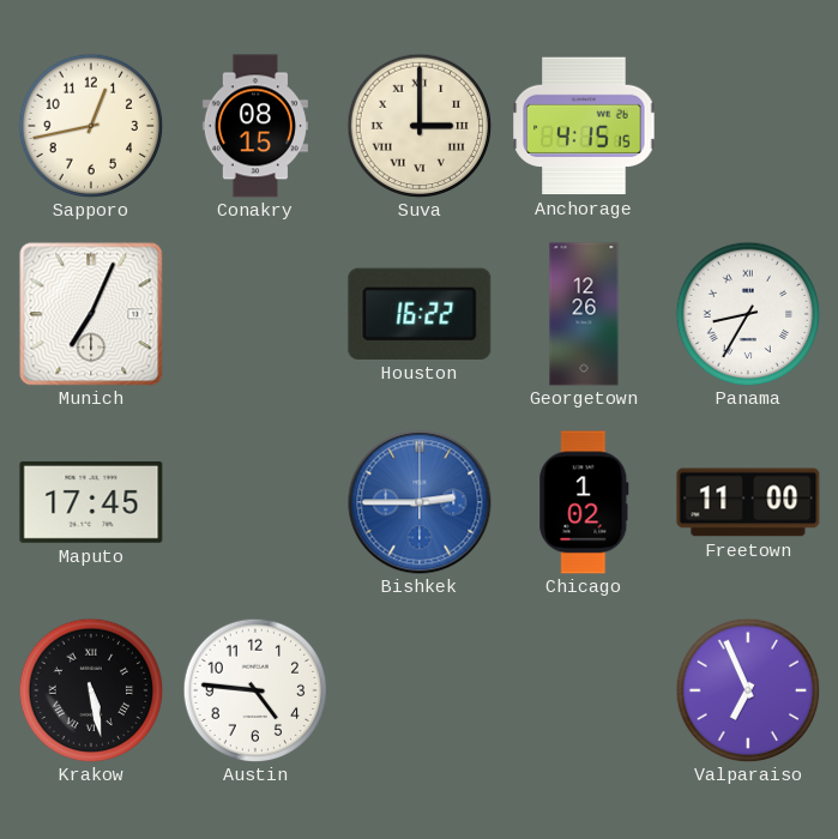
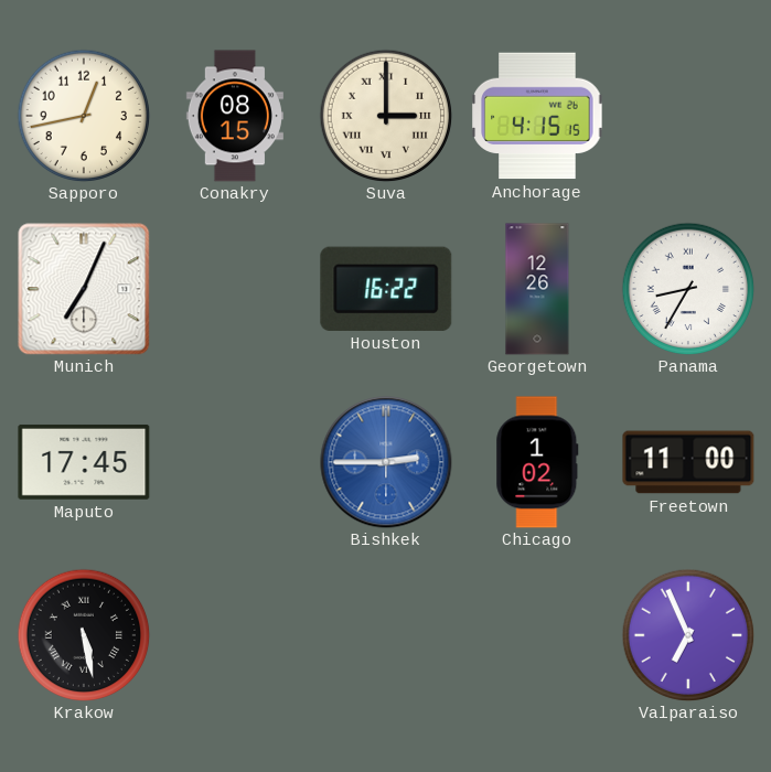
Austin: 4:46 -> none
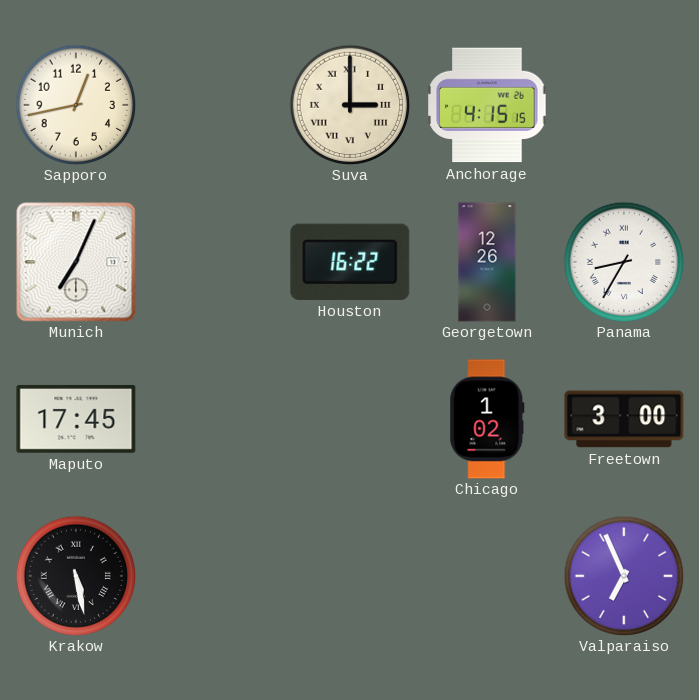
Conakry: 08:15 -> none
Bishkek: 2:45 -> none
Freetown: 11:00 -> 3:00
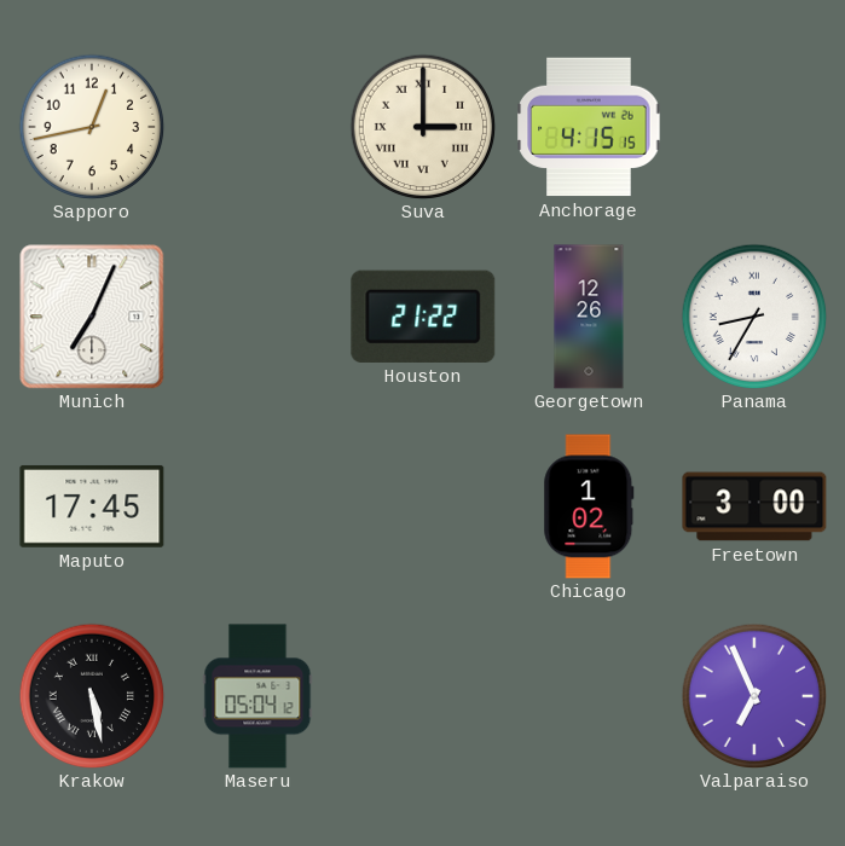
Houston: 16:22 -> 21:22
Maseru: none -> 05:04
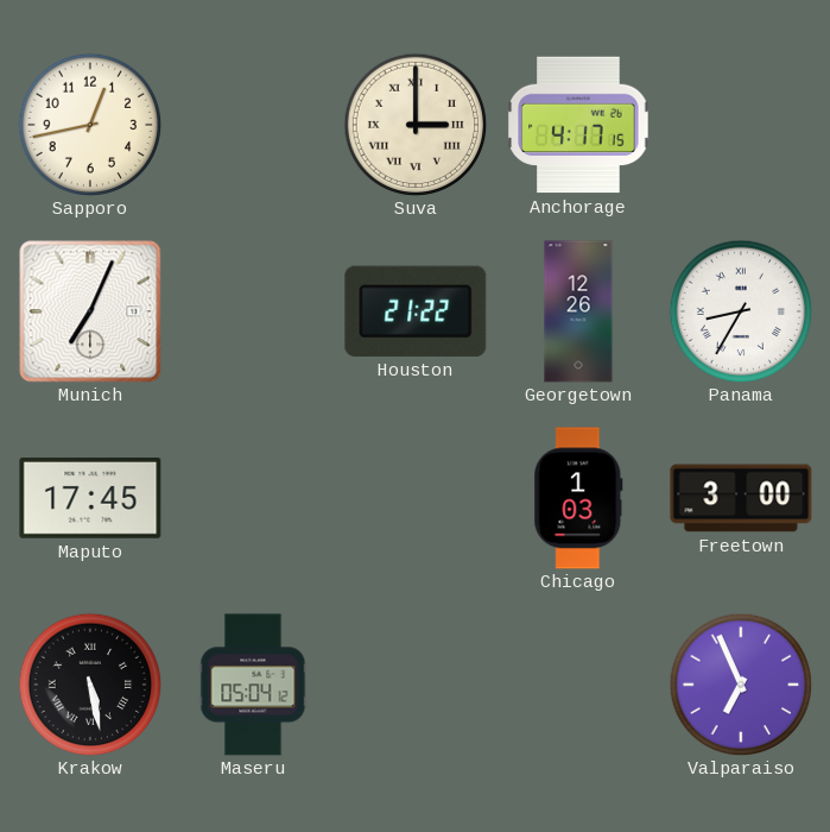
Anchorage: 4:15 -> 4:17
Chicago: 1:02 -> 1:03
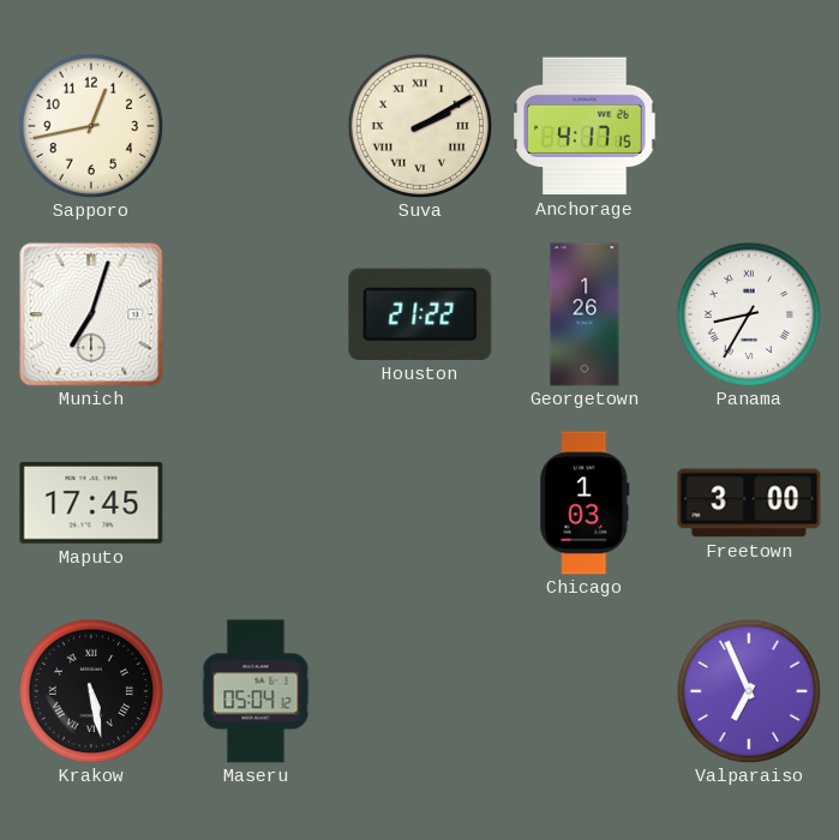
Suva: 3:00 -> 2:10
Munich: 7:04 -> 7:03
Georgetown: 12:26 -> 1:26
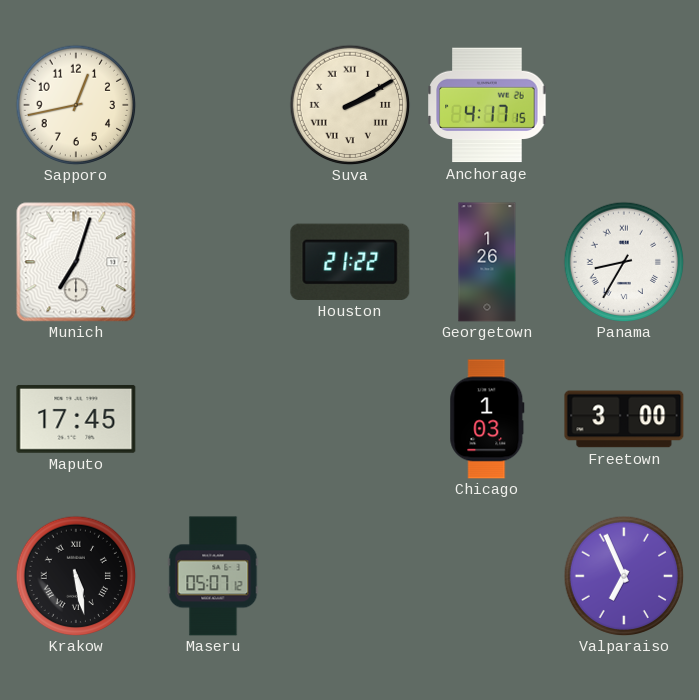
Maseru: 05:04 -> 05:07
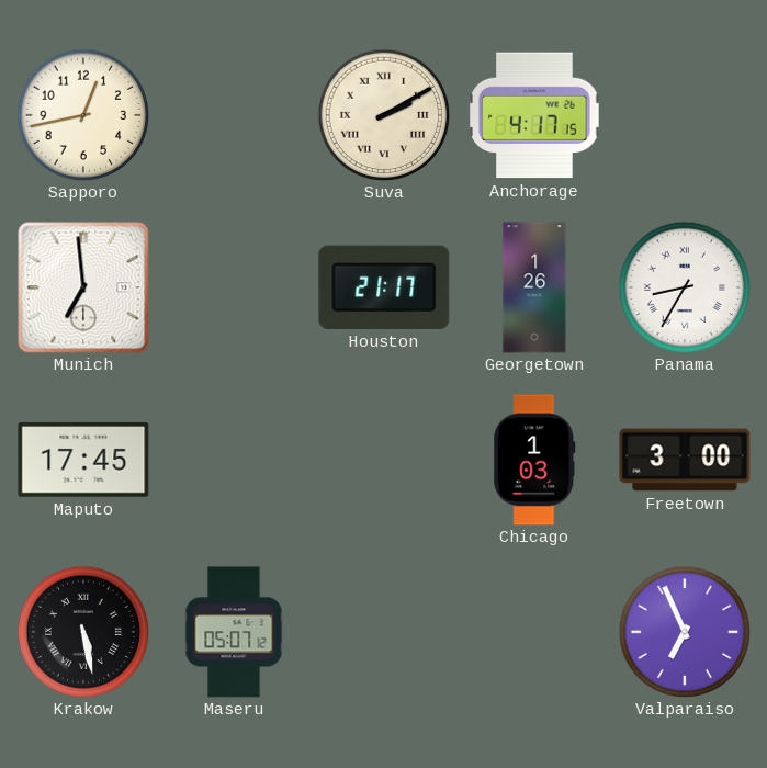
Munich: 7:03 -> 6:59
Houston: 21:22 -> 21:17
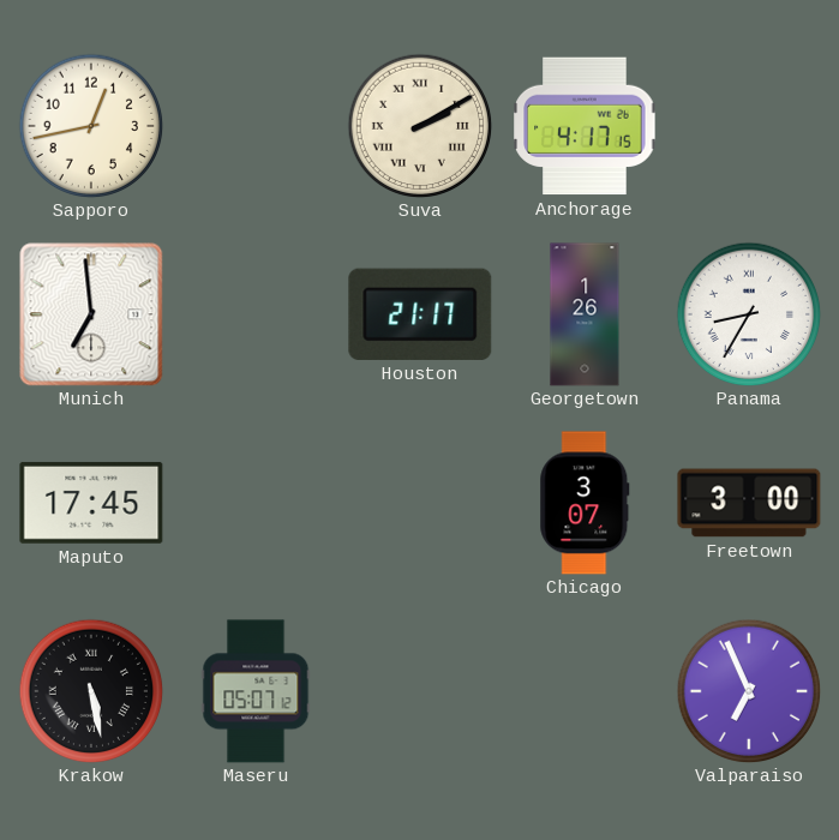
Chicago: 1:03 -> 3:07
